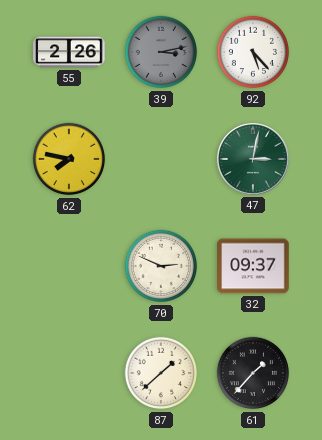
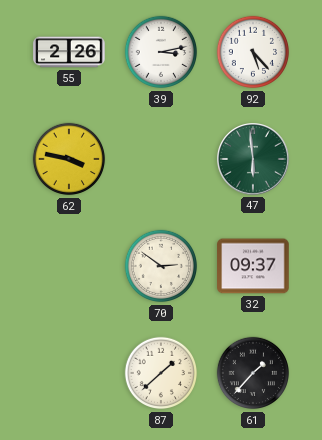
39 dial: grey -> white
62: 7:47 -> 3:47
47: 3:02 -> 5:59
70: 2:49 -> 2:51
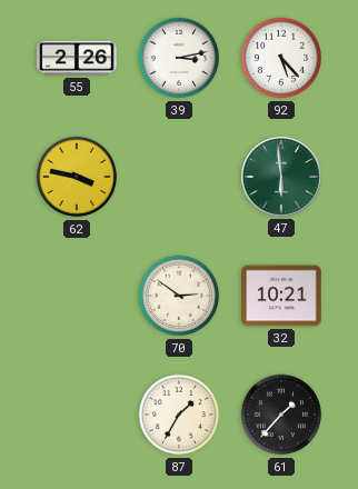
32: 09:37 -> 10:21
87: 1:38 -> 1:35
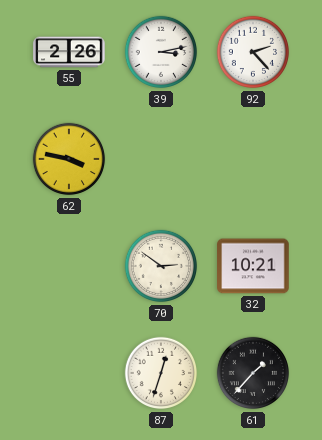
92: 5:23 -> 2:23
47: 5:59 -> none
87: 1:35 -> 12:33
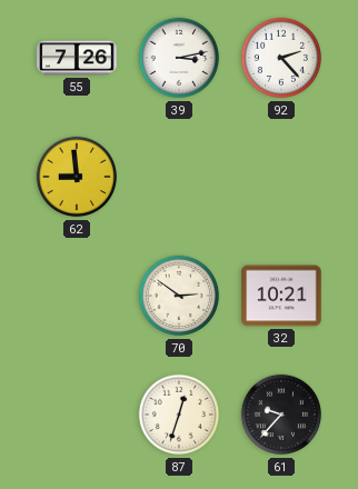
55: 2:26 -> 7:26
62: 3:47 -> 8:59
61: 1:37 -> 9:37
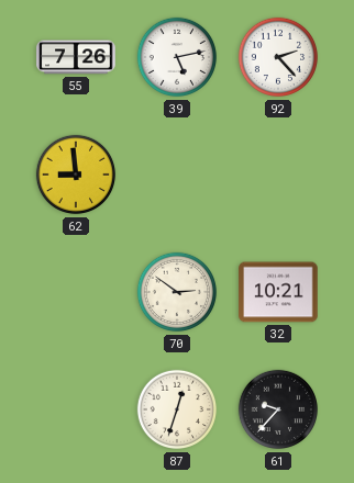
39: 3:13 -> 5:13
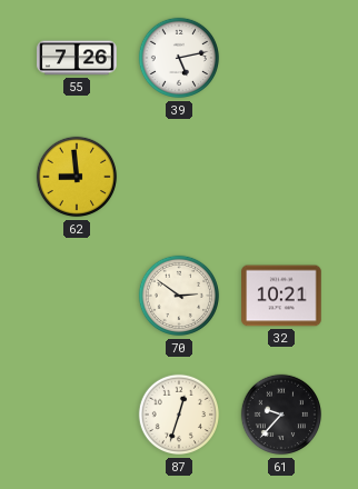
92: 2:23 -> none
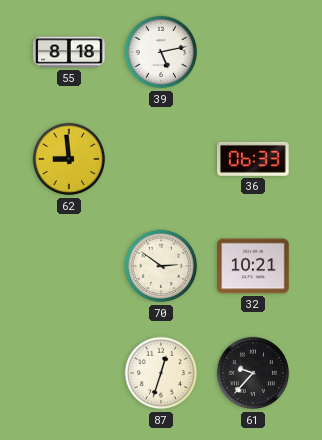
55: 7:26 -> 8:18
36: none -> 06:33
